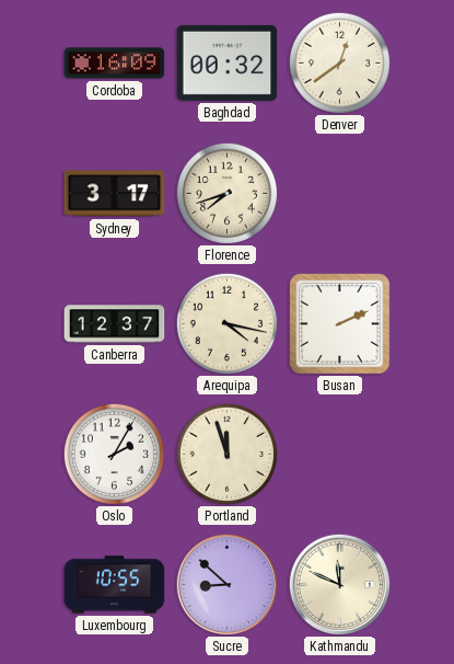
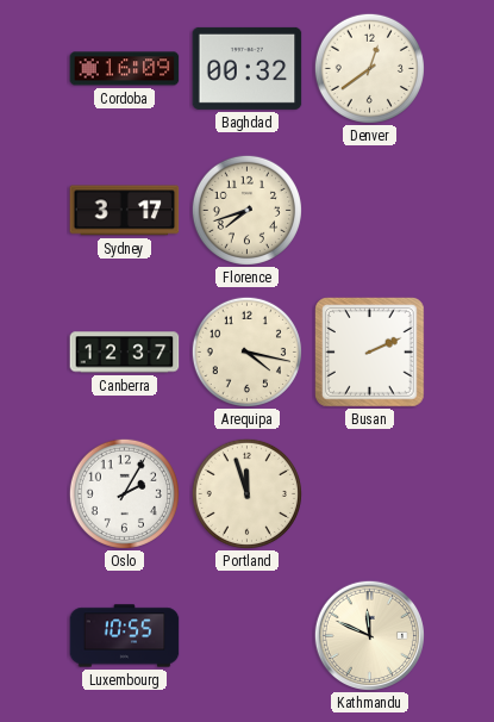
Sucre: 8:52 -> none
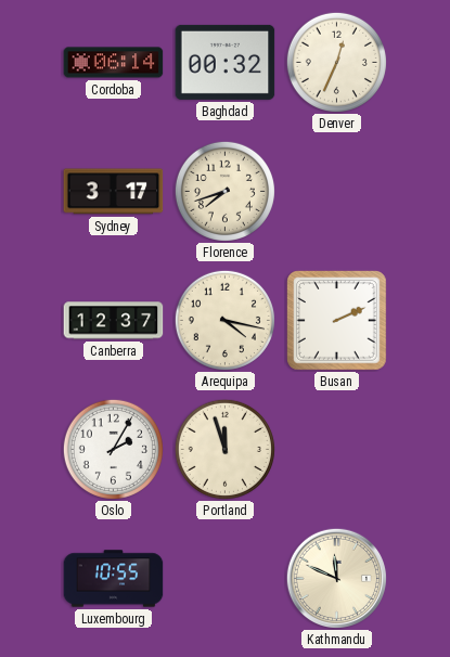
Cordoba: 16:09 -> 06:14
Denver: 12:39 -> 12:34
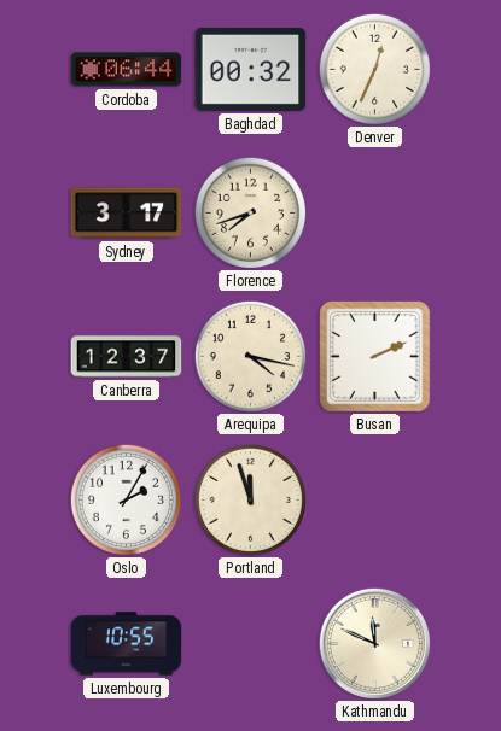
Cordoba: 06:14 -> 06:44
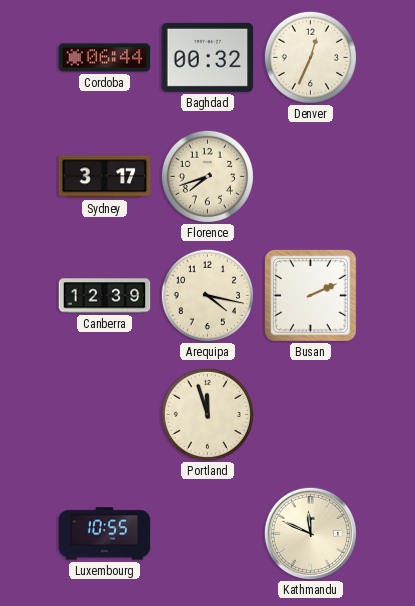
Canberra: 12:37 -> 12:39
Oslo: 2:05 -> none
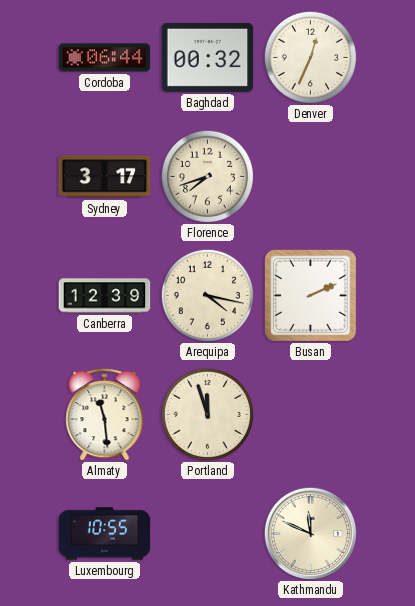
Almaty: none -> 11:29
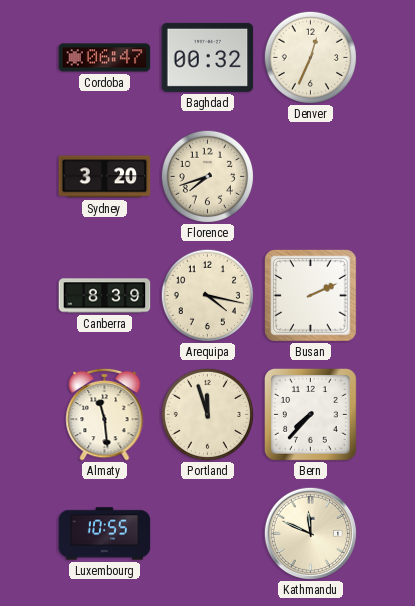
Cordoba: 06:44 -> 06:47
Sydney: 3:17 -> 3:20
Canberra: 12:39 -> 8:39
Bern: none -> 7:37
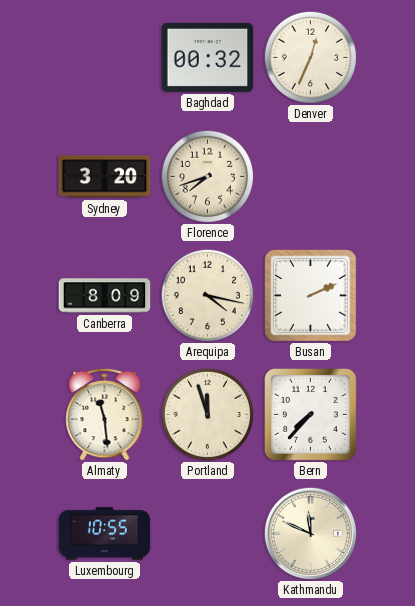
Cordoba: 06:47 -> none
Canberra: 8:39 -> 8:09
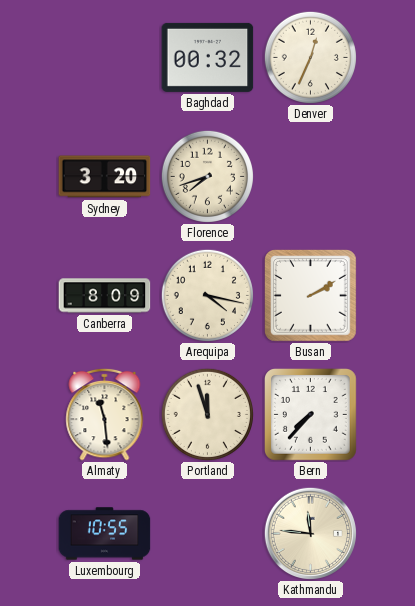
Busan: 2:11 -> 2:10
Kathmandu: 11:49 -> 11:46
